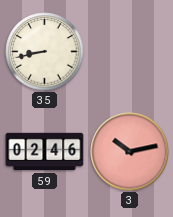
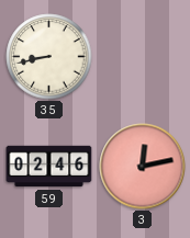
3: 10:13 -> 12:13
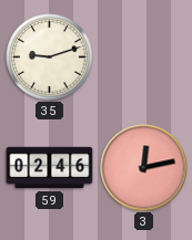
35: 8:43 -> 9:12
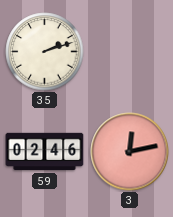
35: 9:12 -> 2:12
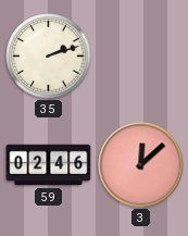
3: 12:13 -> 12:08
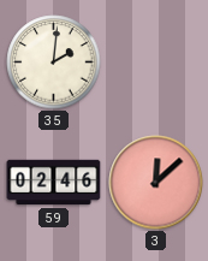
35: 2:12 -> 2:01
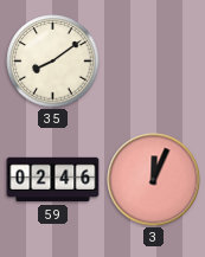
35: 2:01 -> 8:09
3: 12:08 -> 12:04
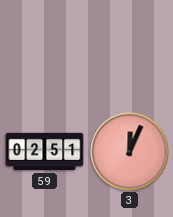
35: 8:09 -> none
59: 02:46 -> 02:51
